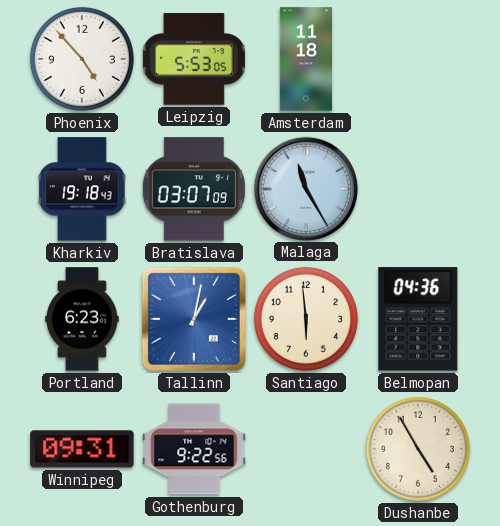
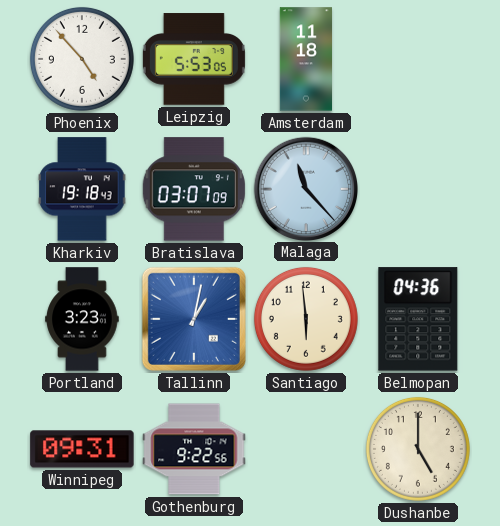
Malaga: 11:25 -> 11:23
Portland: 6:23 -> 3:23
Dushanbe: 4:55 -> 5:00
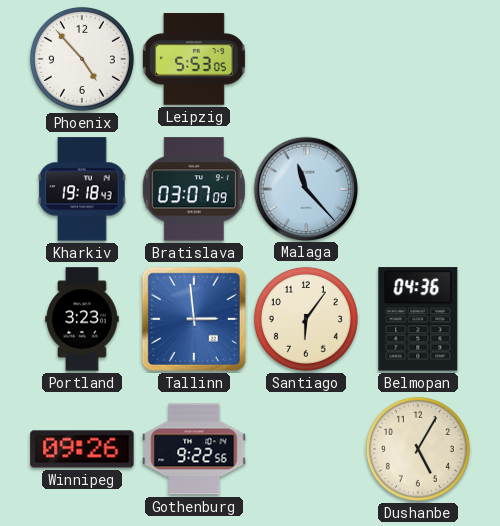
Amsterdam: 11:18 -> none
Tallinn: 1:02 -> 2:59
Santiago: 5:59 -> 6:06
Winnipeg: 09:31 -> 09:26
Dushanbe: 5:00 -> 5:05
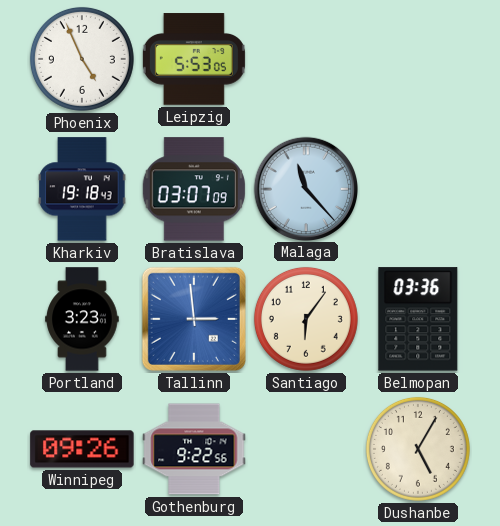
Phoenix: 4:53 -> 4:56
Belmopan: 04:36 -> 03:36
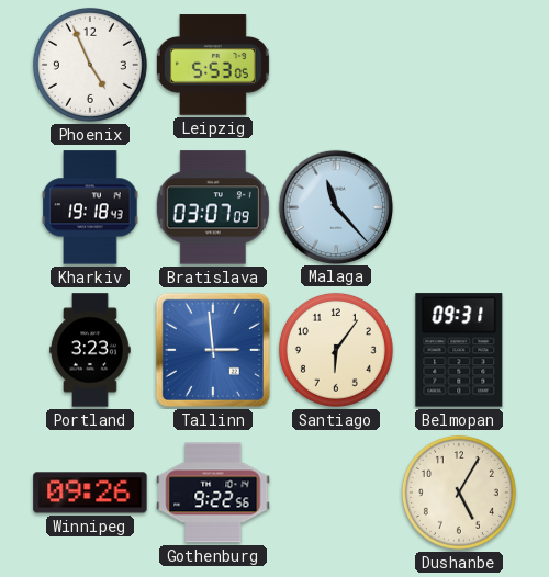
Belmopan: 03:36 -> 09:31
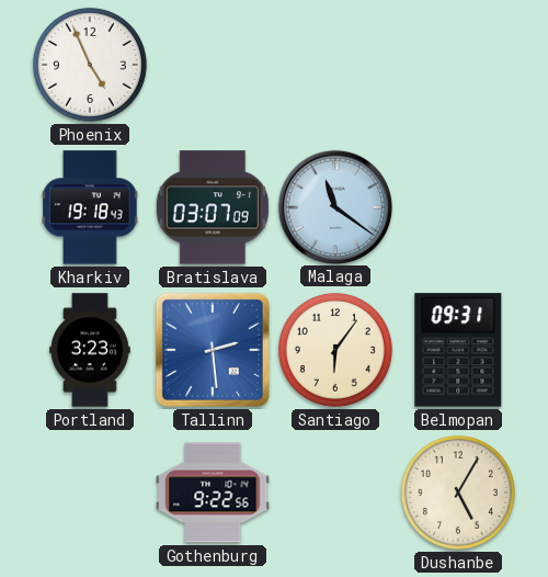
Leipzig: 5:53 -> none
Malaga: 11:23 -> 11:21
Tallinn: 2:59 -> 2:29
Winnipeg: 09:26 -> none
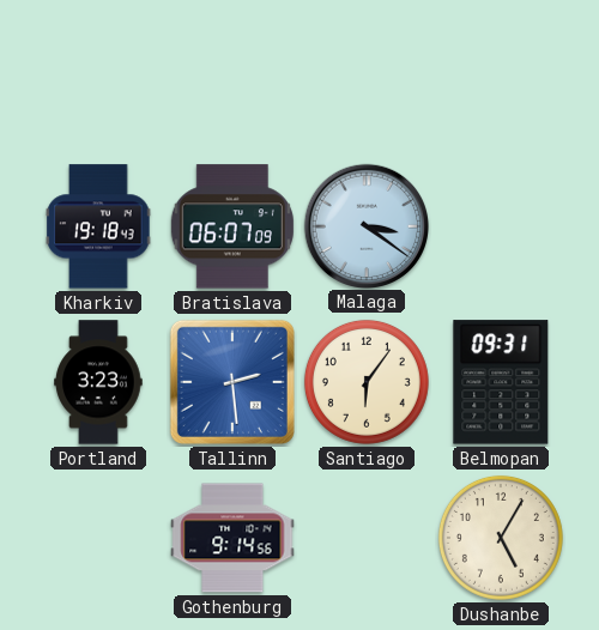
Phoenix: 4:56 -> none
Bratislava: 03:07 -> 06:07
Malaga: 11:21 -> 3:21
Gothenburg: 9:22 -> 9:14
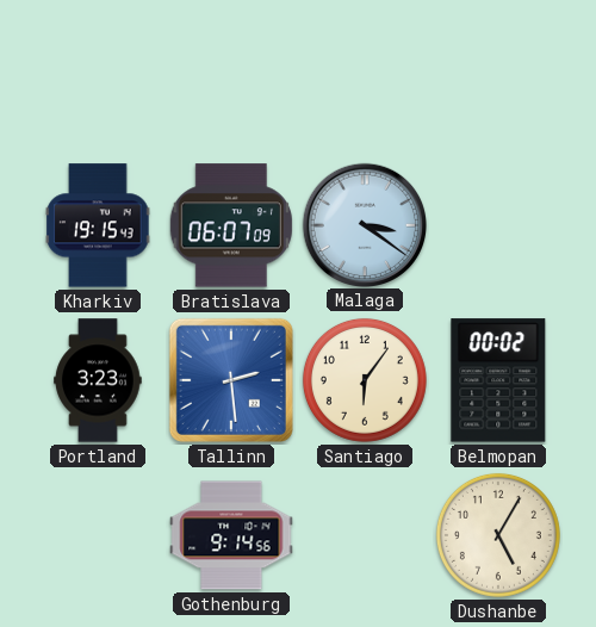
Kharkiv: 19:18 -> 19:15
Belmopan: 09:31 -> 00:02
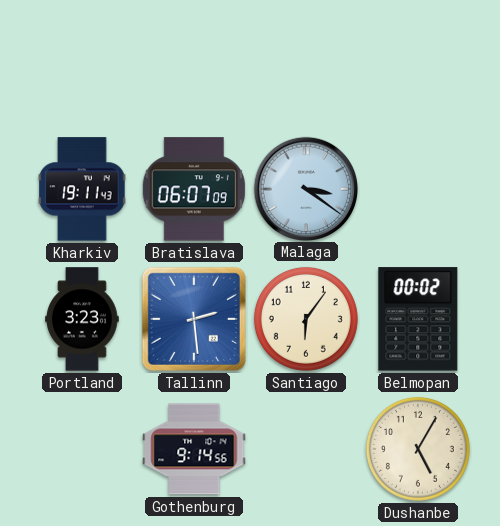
Kharkiv: 19:15 -> 19:11
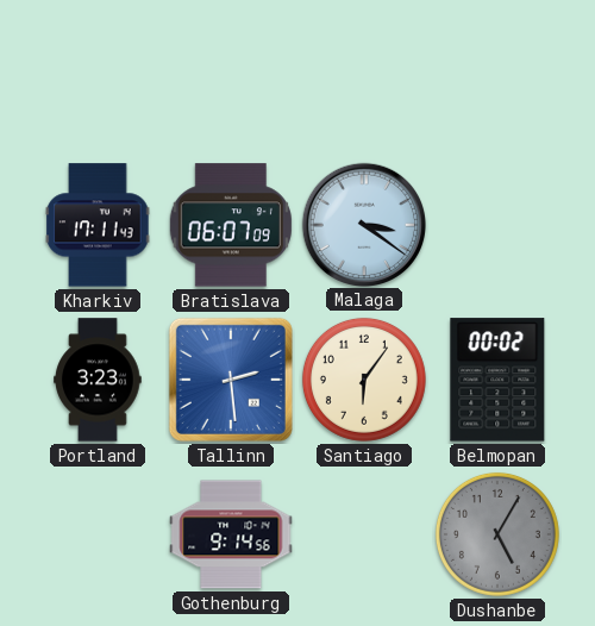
Kharkiv: 19:11 -> 17:11
Dushanbe dial: cream -> grey
